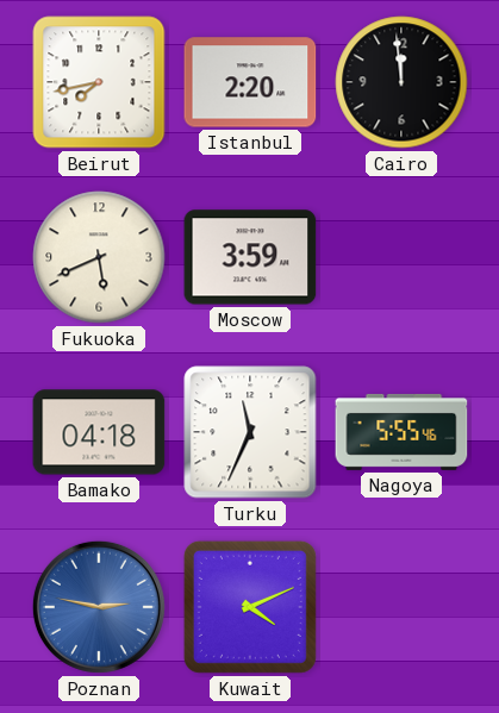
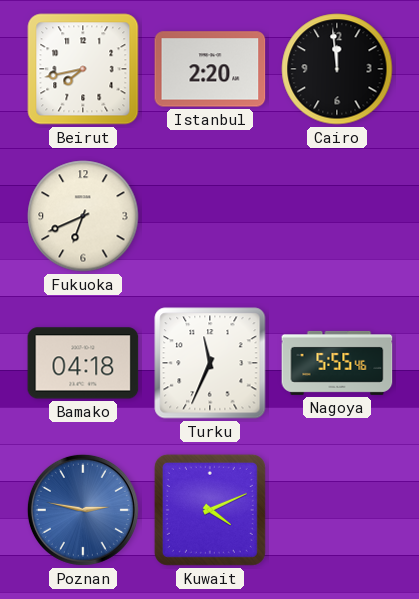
Fukuoka: 5:41 -> 6:41
Moscow: 3:59 -> none
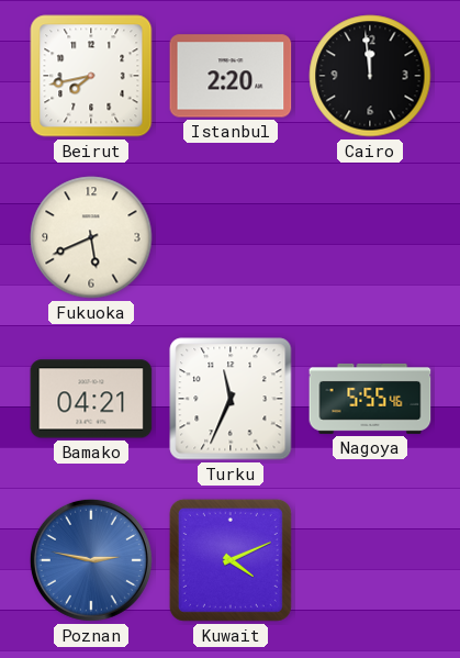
Fukuoka: 6:41 -> 5:41
Bamako: 04:18 -> 04:21
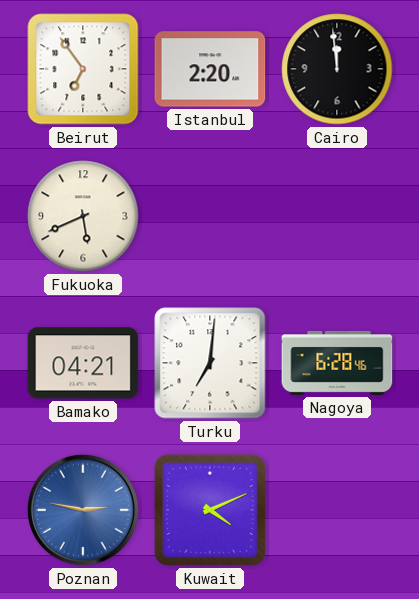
Beirut: 7:43 -> 6:54
Turku: 11:34 -> 7:01
Nagoya: 5:55 -> 6:28
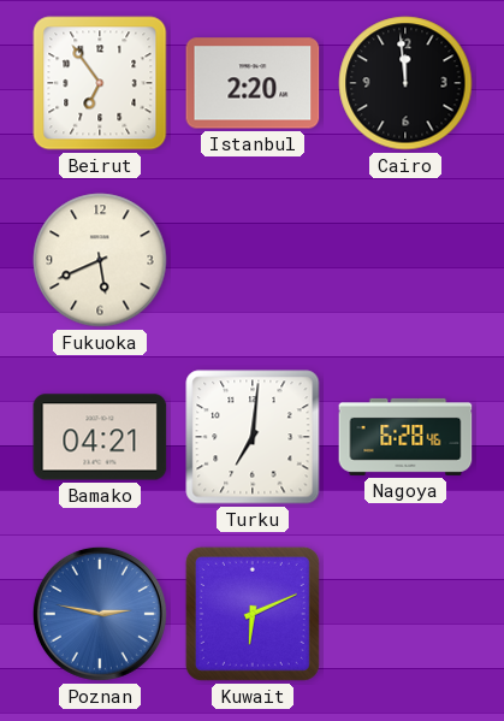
Kuwait: 4:11 -> 6:11
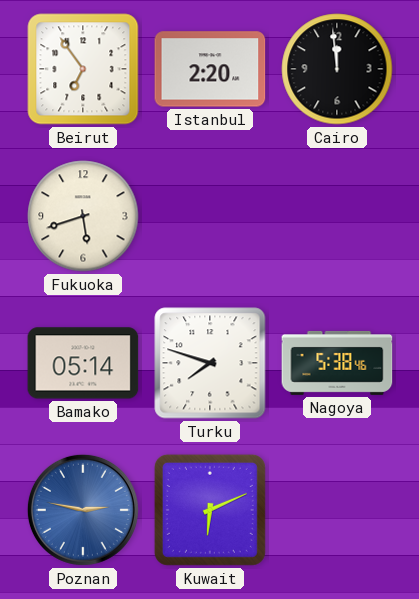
Fukuoka: 5:41 -> 5:42
Bamako: 04:21 -> 05:14
Turku: 7:01 -> 7:48
Nagoya: 6:28 -> 5:38
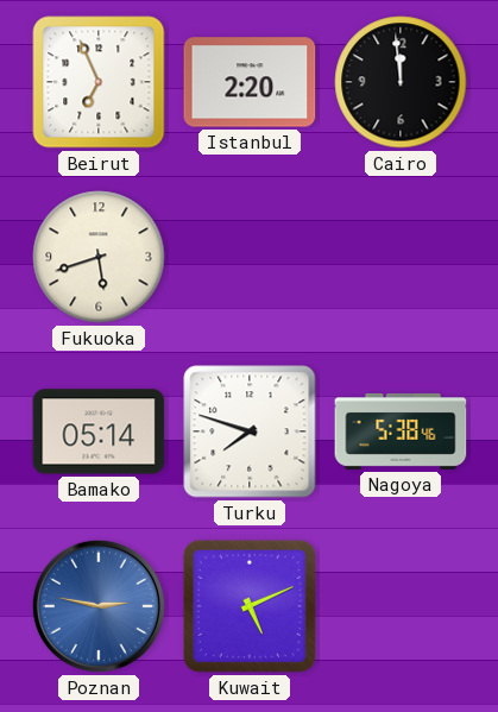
Beirut: 6:54 -> 6:56
Kuwait: 6:11 -> 5:11
